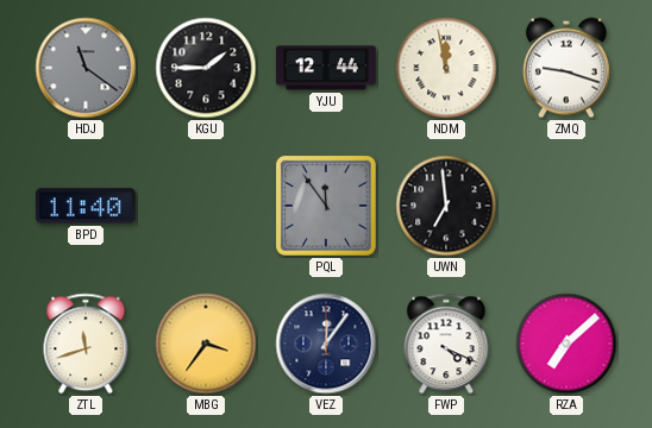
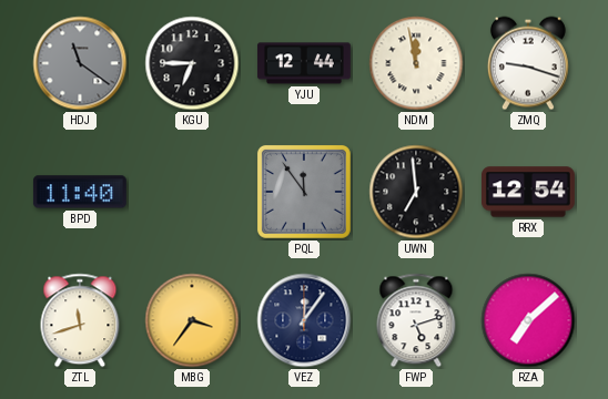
KGU: 1:45 -> 6:45
RRX: none -> 12:54
FWP: 4:19 -> 5:12
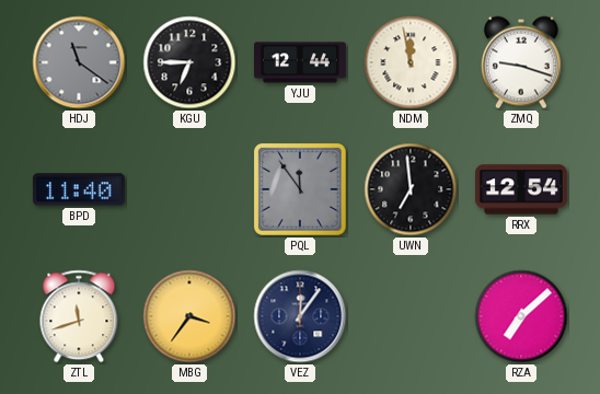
FWP: 5:12 -> none
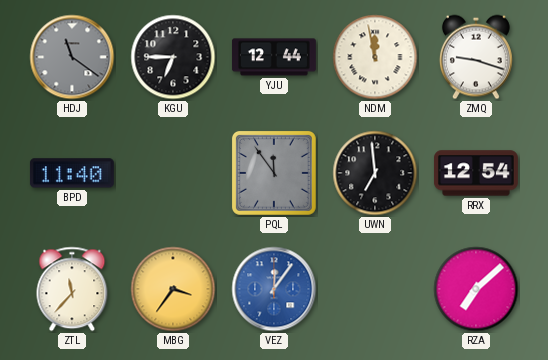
ZTL: 11:42 -> 11:37
VEZ dial: navy -> blue
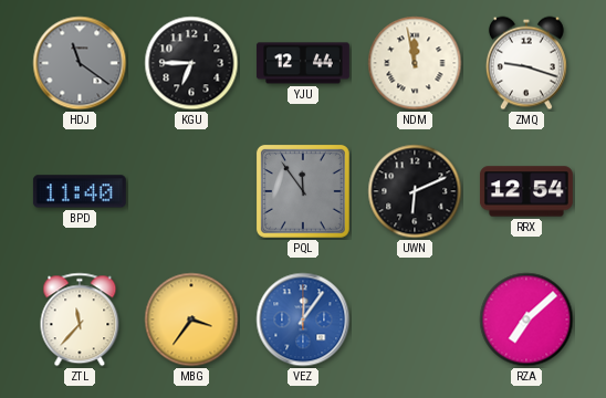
UWN: 6:59 -> 6:11
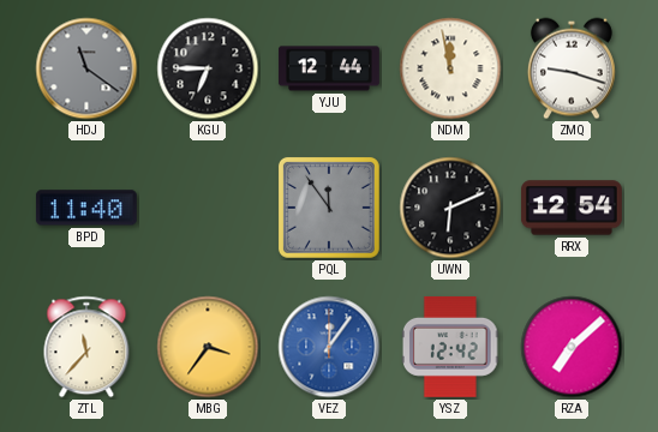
YSZ: none -> 12:42
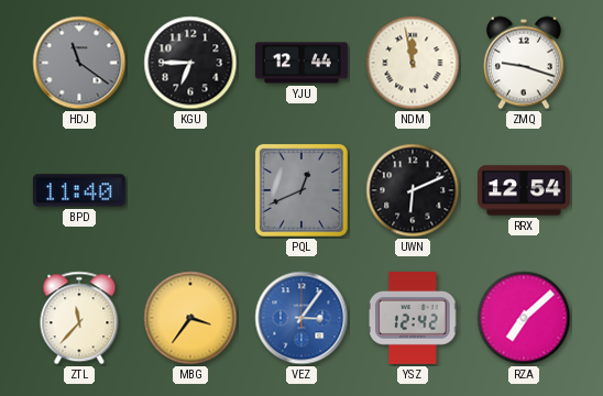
PQL: 11:54 -> 12:41
VEZ: 12:06 -> 3:06
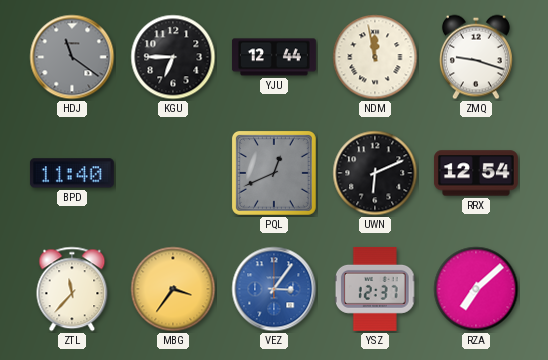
YSZ: 12:42 -> 12:37
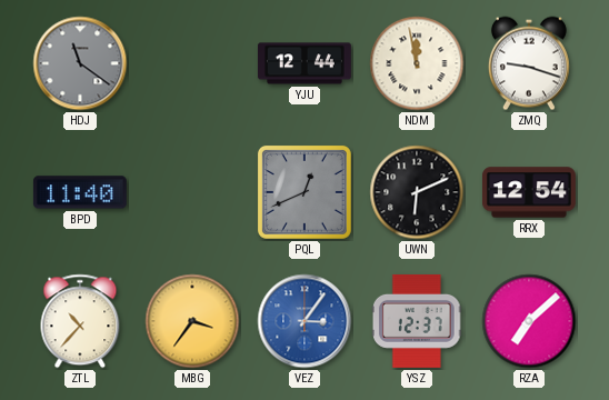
KGU: 6:45 -> none
ZTL: 11:37 -> 10:37
